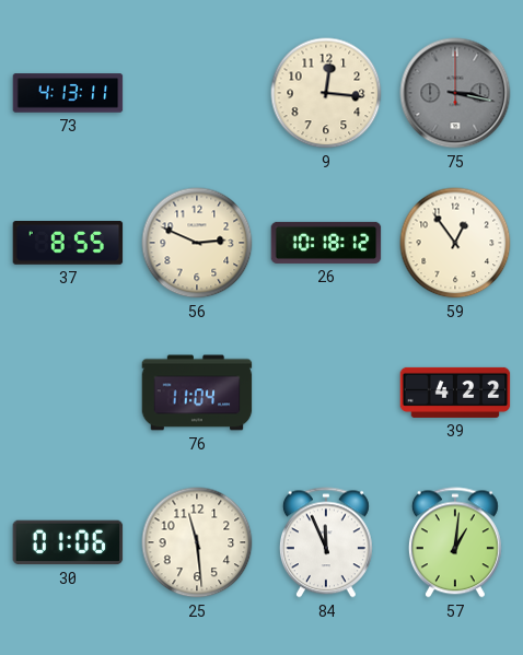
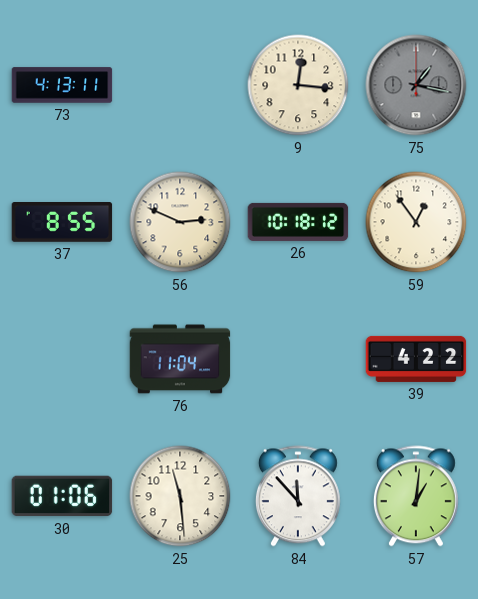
75: 3:17 -> 1:17
84: 11:56 -> 11:53
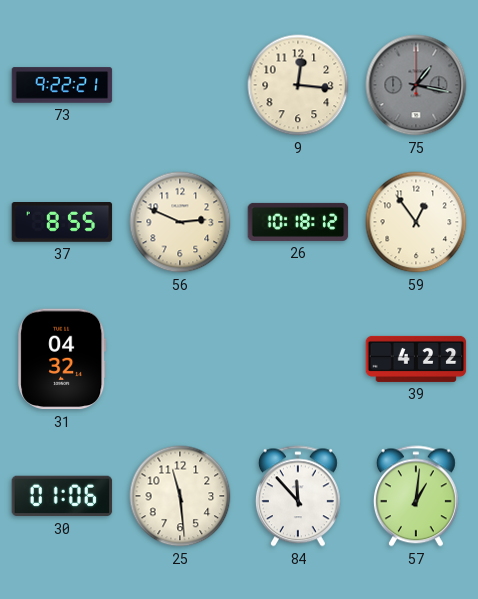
73: 4:13 -> 9:22
31: none -> 04:32
76: 11:04 -> none
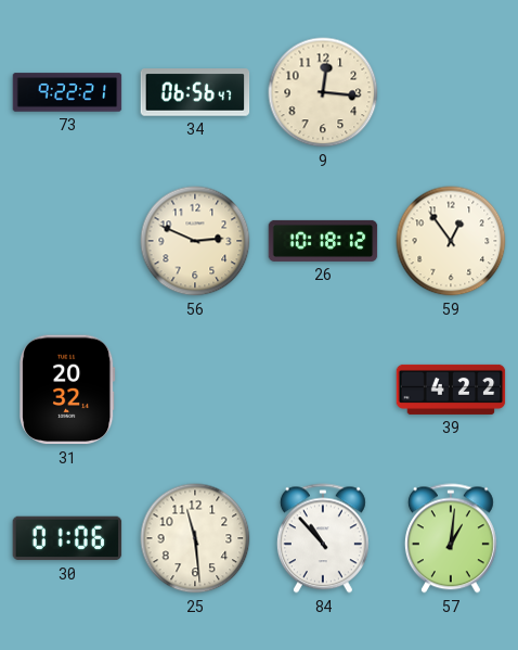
34: none -> 06:56
75: 1:17 -> none
37: 8:55 -> none
31: 04:32 -> 20:32
84: 11:53 -> 10:53
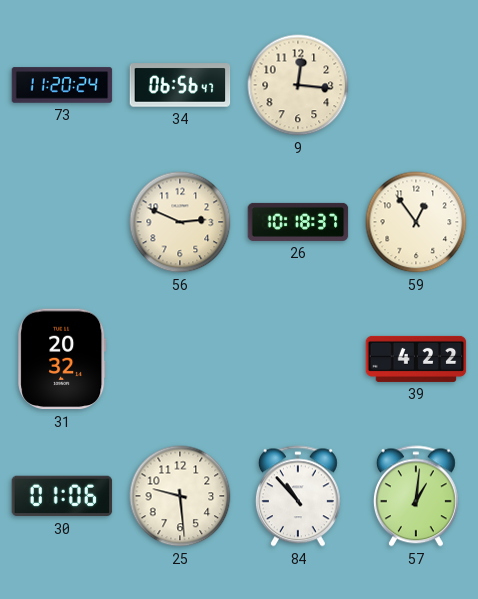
73: 9:22 -> 11:20
26: 10:18:12 -> 10:18:37
25: 11:29 -> 9:29
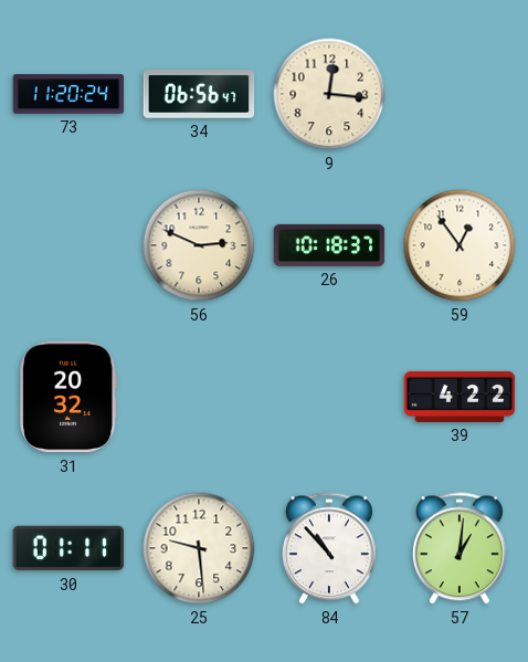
30: 01:06 -> 01:11
